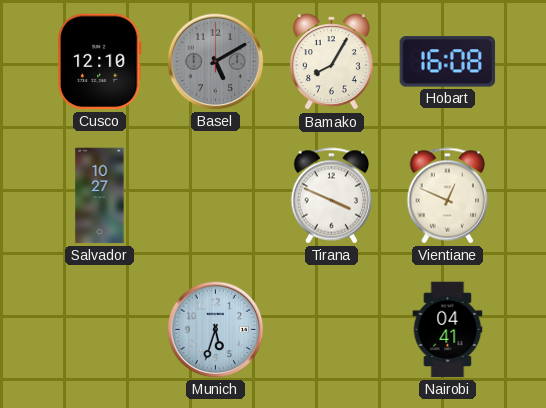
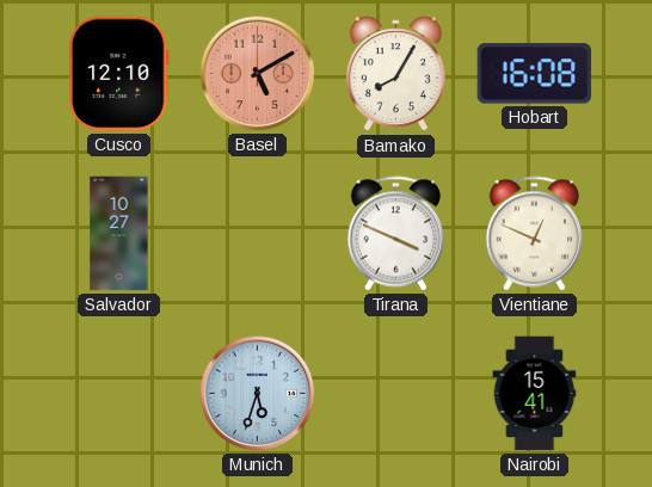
Basel dial: grey -> salmon
Nairobi: 04:41 -> 15:41
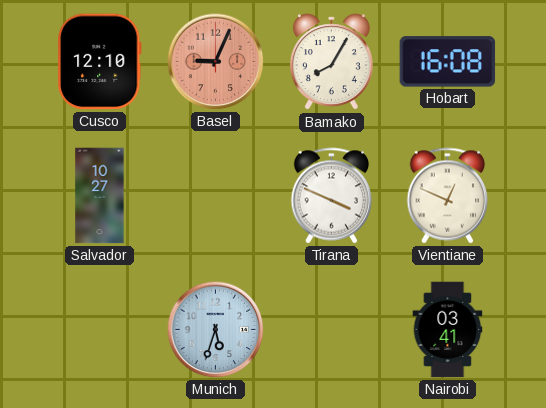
Basel: 5:10 -> 9:04
Nairobi: 15:41 -> 03:41
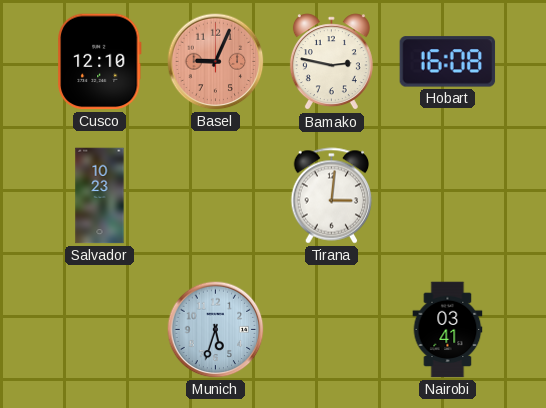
Bamako: 8:05 -> 2:47
Salvador: 10:27 -> 10:23
Tirana: 3:49 -> 3:01
Vientiane: 12:49 -> none
